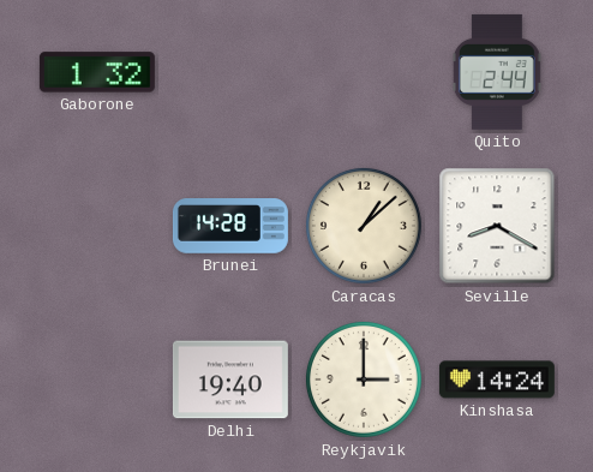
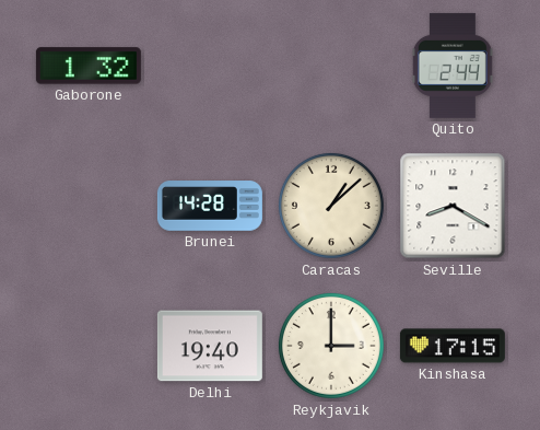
Kinshasa: 14:24 -> 17:15
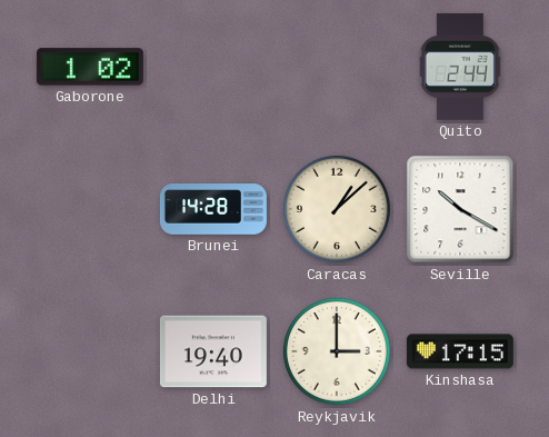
Gaborone: 1:32 -> 1:02
Seville: 8:20 -> 10:20
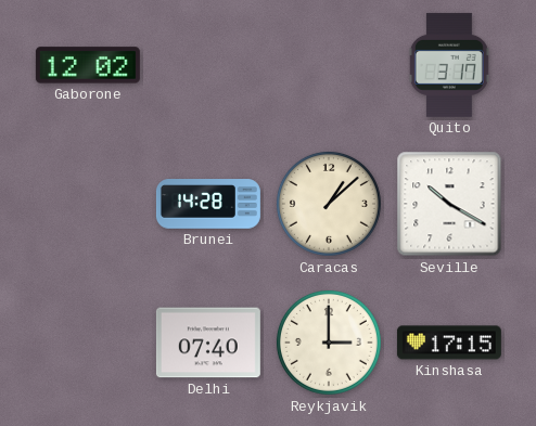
Gaborone: 1:02 -> 12:02
Quito: 2:44 -> 3:17
Delhi: 19:40 -> 07:40
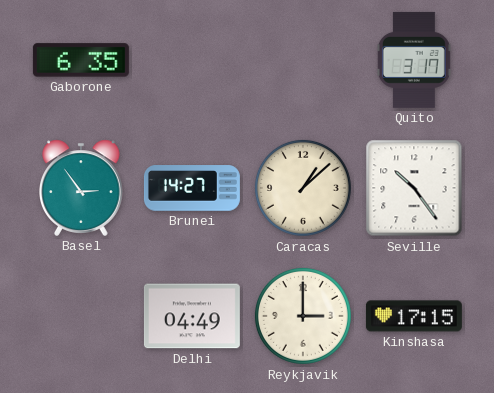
Gaborone: 12:02 -> 6:35
Basel: none -> 2:54
Brunei: 14:28 -> 14:27
Seville: 10:20 -> 10:24
Delhi: 07:40 -> 04:49
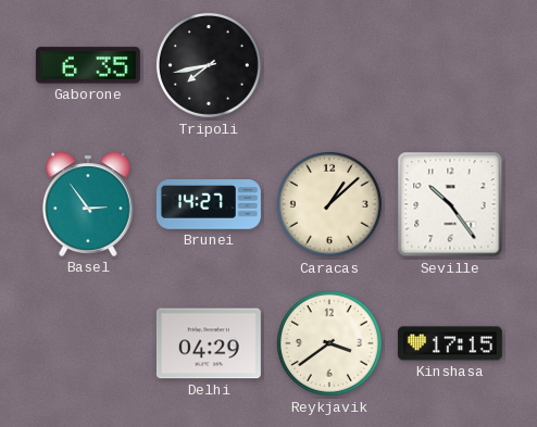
Tripoli: none -> 7:43
Quito: 3:17 -> none
Delhi: 04:49 -> 04:29
Reykjavik: 3:00 -> 3:39
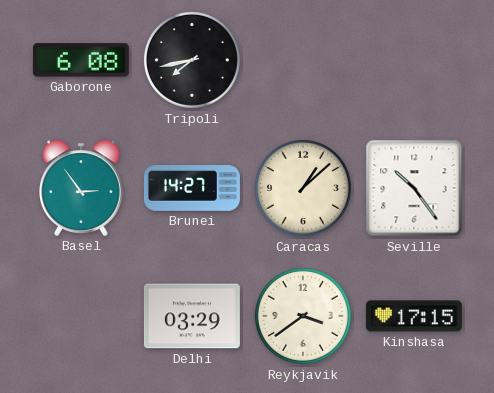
Gaborone: 6:35 -> 6:08
Delhi: 04:29 -> 03:29
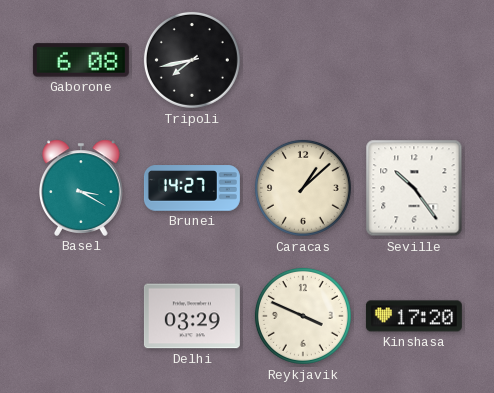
Basel: 2:54 -> 3:20
Reykjavik: 3:39 -> 3:49
Kinshasa: 17:15 -> 17:20
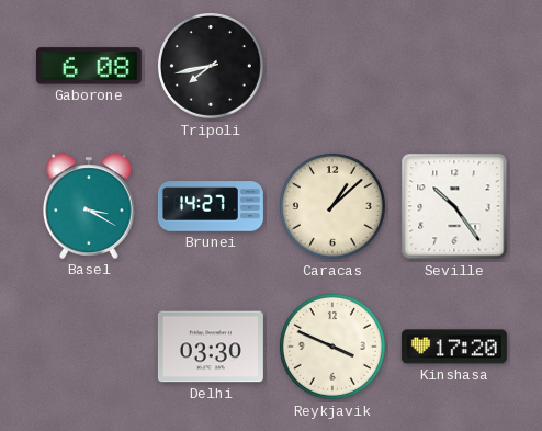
Delhi: 03:29 -> 03:30
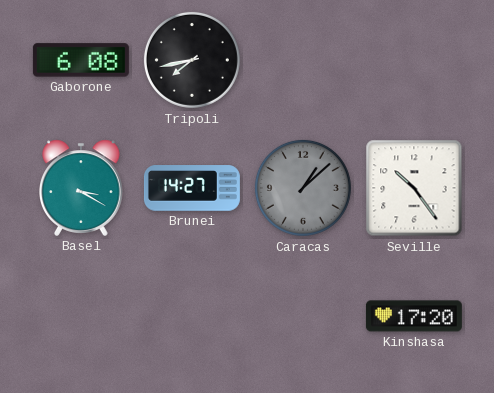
Caracas dial: cream -> grey
Delhi: 03:30 -> none
Reykjavik: 3:49 -> none
